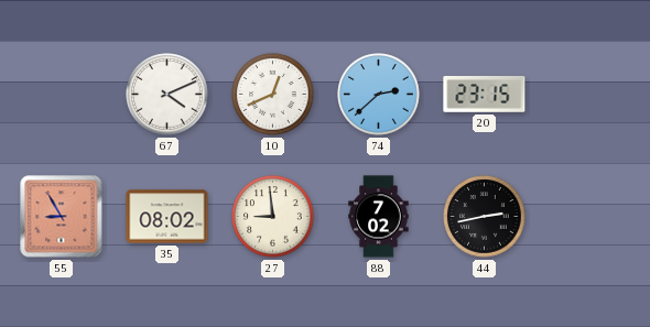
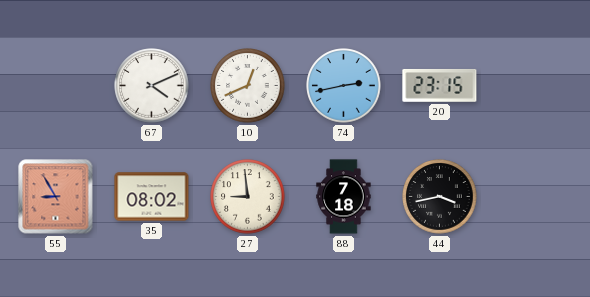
74: 2:38 -> 2:43
88: 7:02 -> 7:18
44: 2:43 -> 3:43
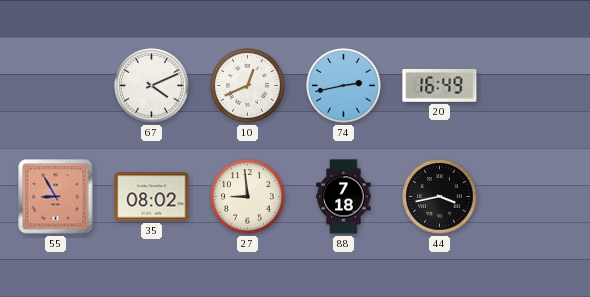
20: 23:15 -> 16:49
